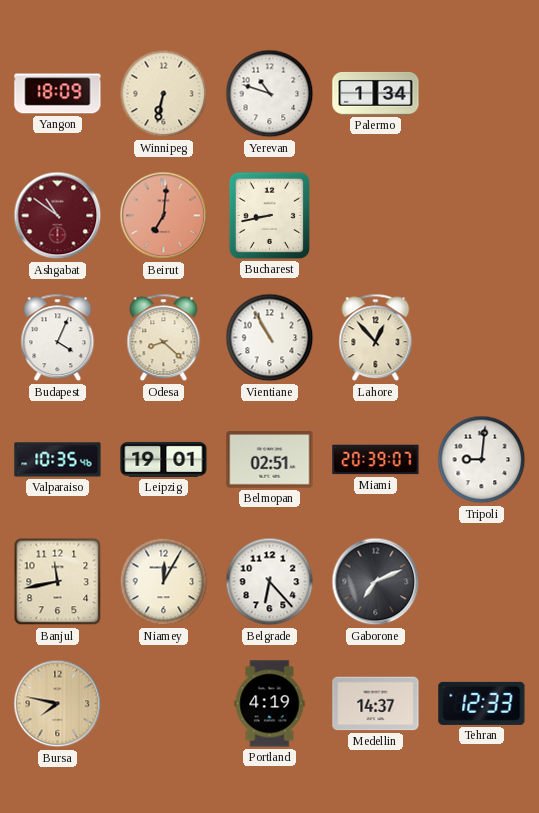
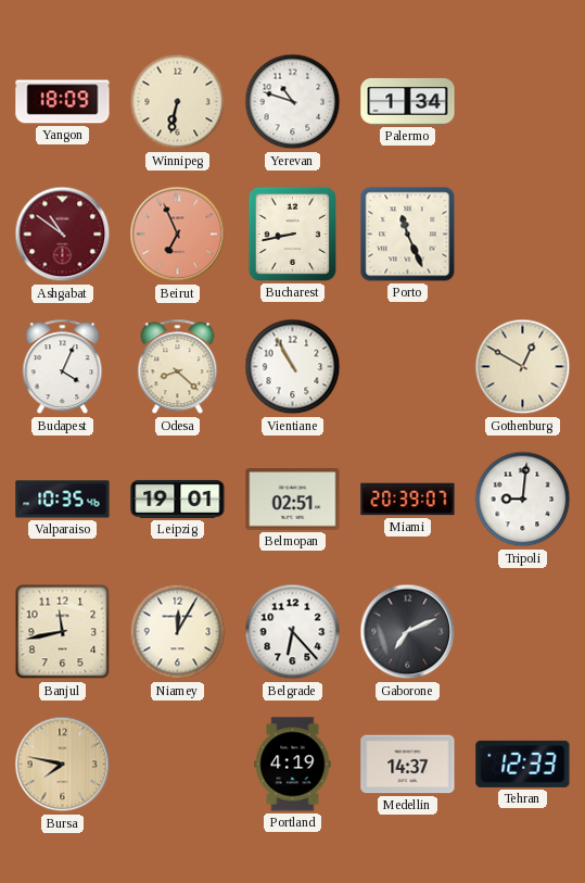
Beirut: 7:01 -> 6:56
Porto: none -> 11:26
Lahore: 12:53 -> none
Gothenburg: none -> 12:50
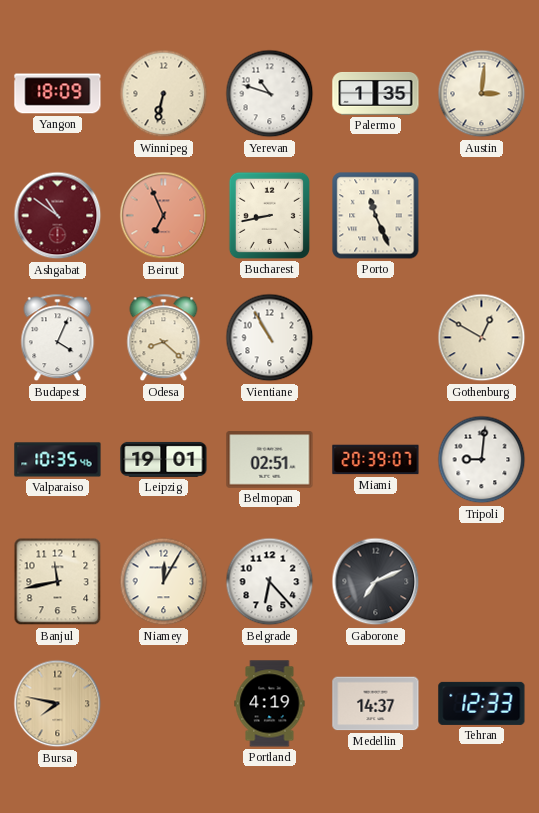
Palermo: 1:34 -> 1:35
Austin: none -> 3:01
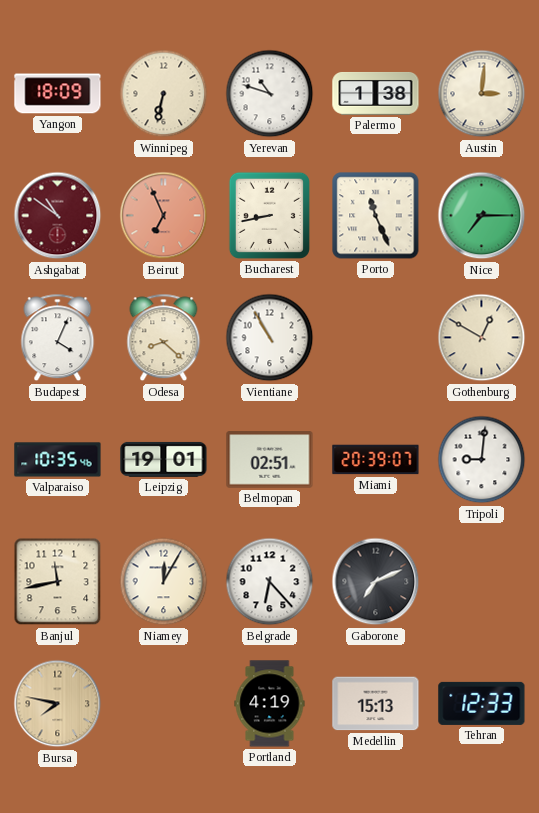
Palermo: 1:35 -> 1:38
Nice: none -> 7:15
Medellin: 14:37 -> 15:13
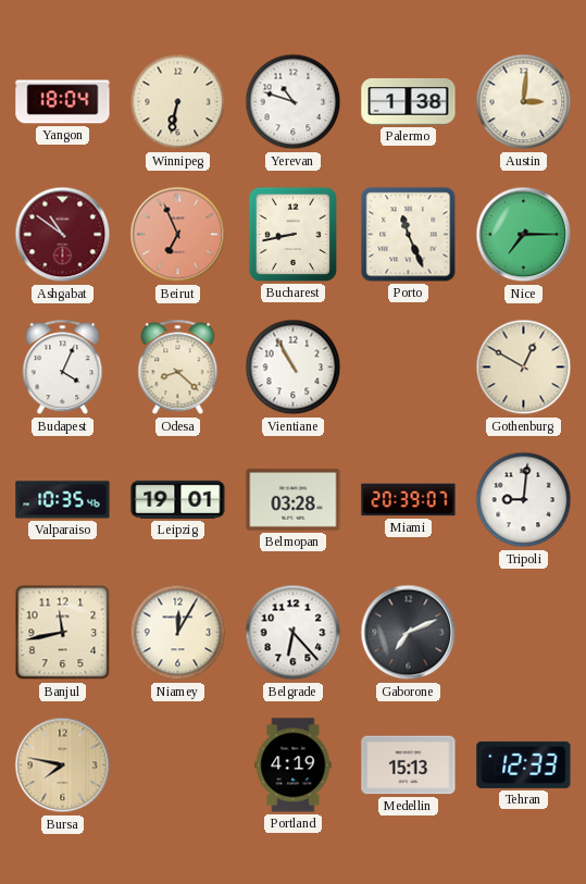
Yangon: 18:09 -> 18:04
Belmopan: 02:51 -> 03:28
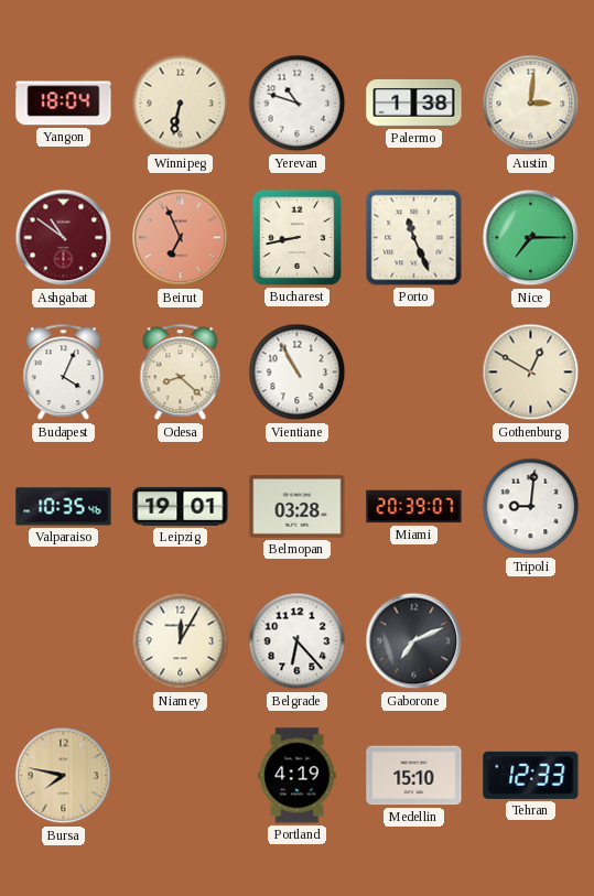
Banjul: 11:43 -> none
Medellin: 15:13 -> 15:10
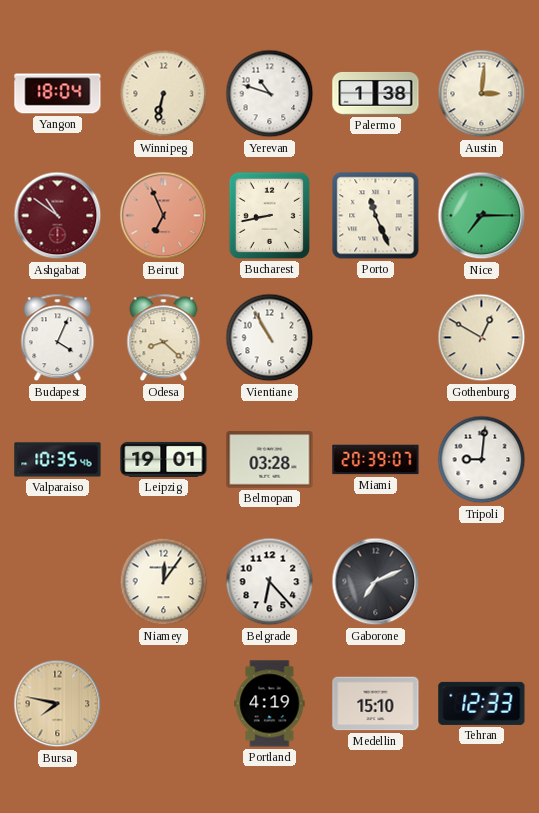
Niamey: 12:05 -> 12:06
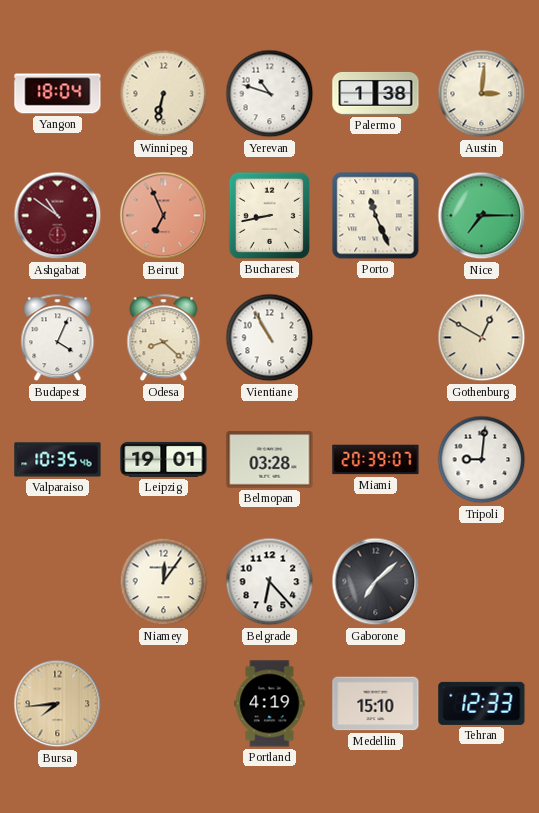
Gaborone: 7:11 -> 7:08
Bursa: 7:47 -> 7:44
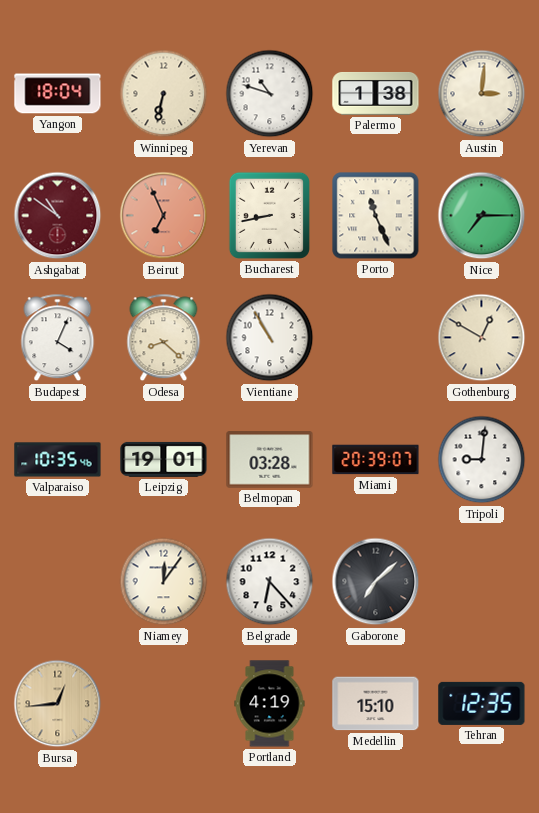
Bursa: 7:44 -> 12:44
Tehran: 12:33 -> 12:35
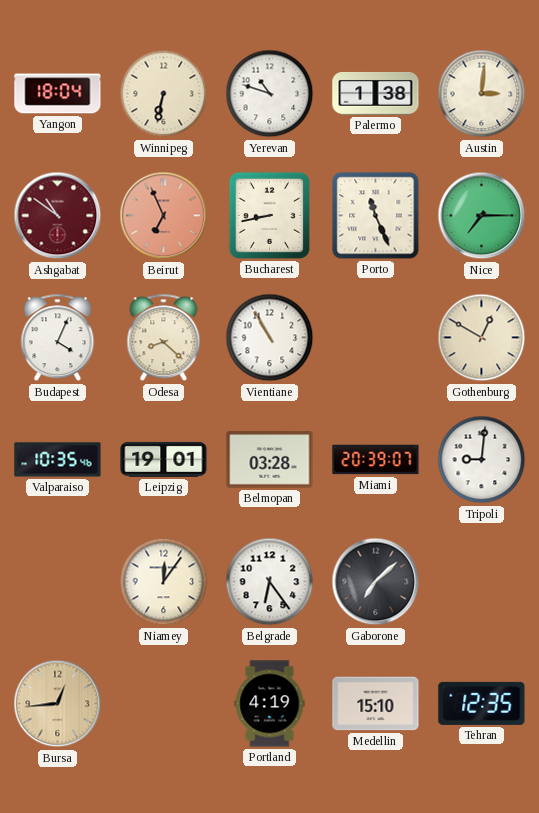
Belgrade: 6:23 -> 6:24
